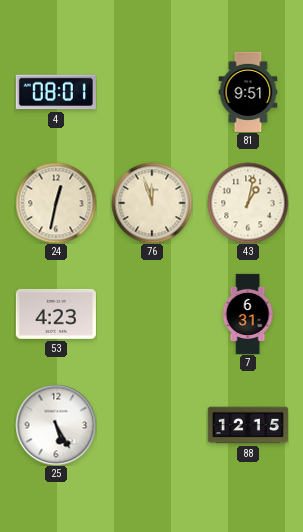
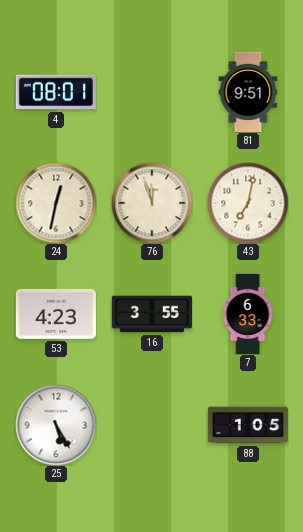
43: 1:02 -> 7:02
16: none -> 3:55
7: 6:31 -> 6:33
88: 12:15 -> 1:05
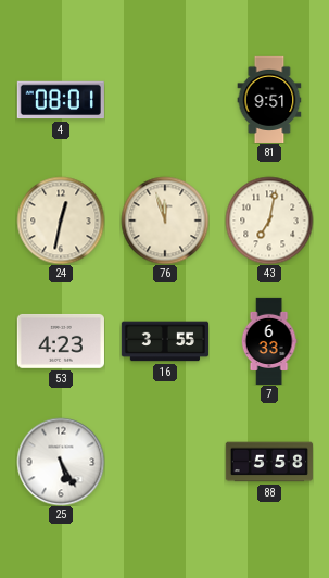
88: 1:05 -> 5:58
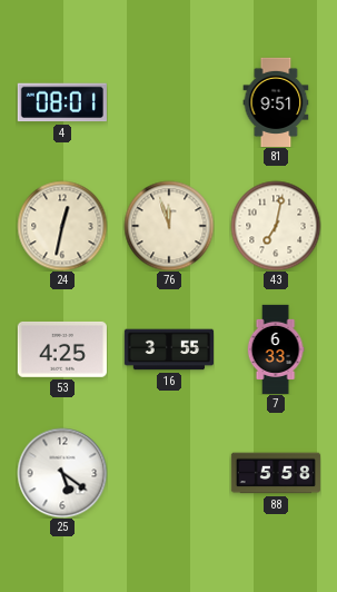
53: 4:23 -> 4:25
25: 5:25 -> 5:21
